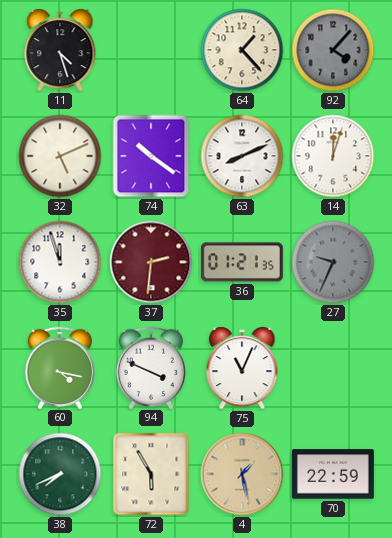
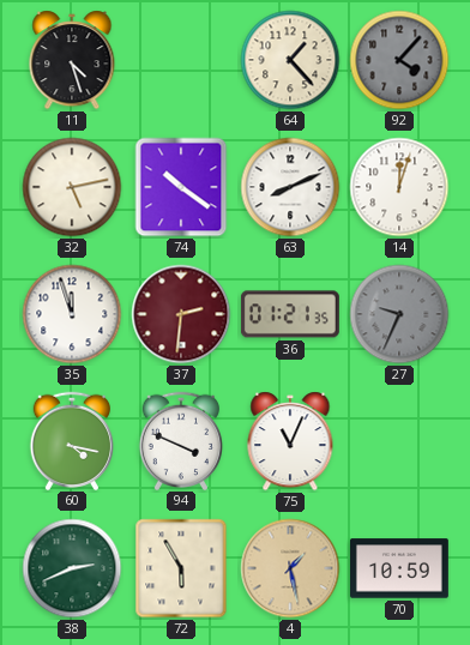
32: 5:11 -> 5:13
38: 7:41 -> 2:41
70: 22:59 -> 10:59
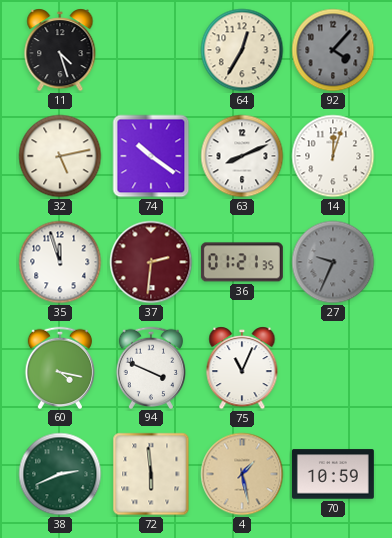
64: 1:23 -> 12:35
72: 5:55 -> 5:59
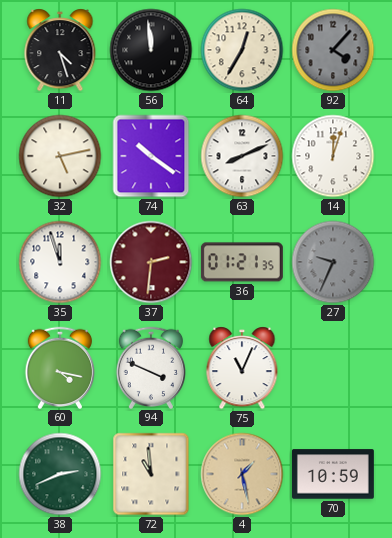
56: none -> 11:59
72: 5:59 -> 10:59
